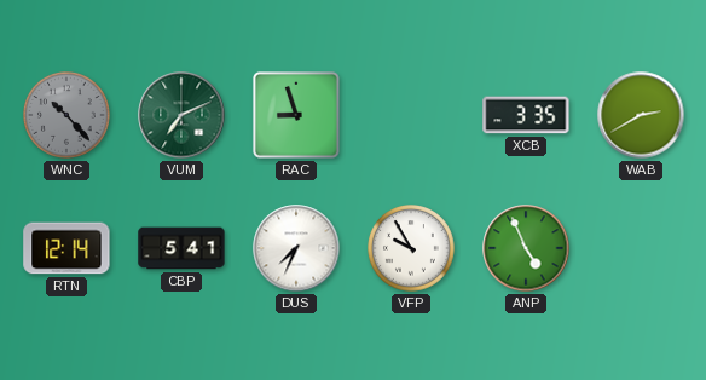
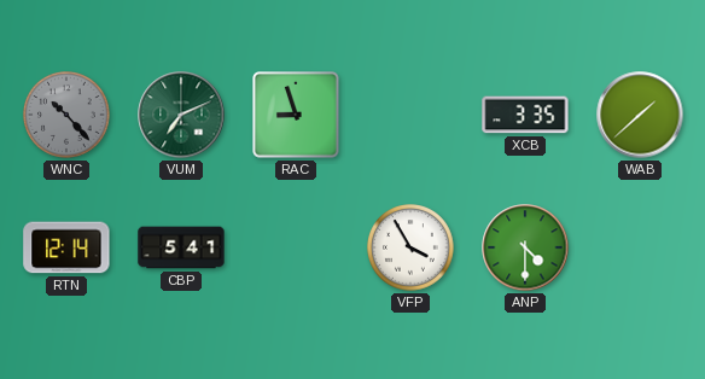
WAB: 2:40 -> 1:38
DUS: 7:34 -> none
VFP: 9:55 -> 3:55
ANP: 4:56 -> 4:30
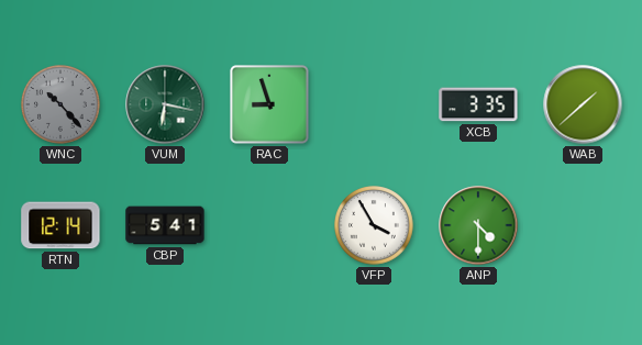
VUM: 7:11 -> 6:17
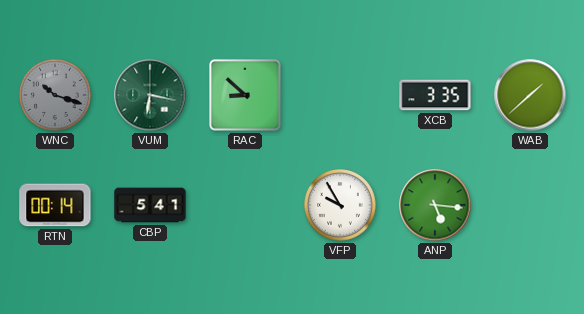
WNC: 10:23 -> 10:18
RAC: 8:57 -> 8:52
RTN: 12:14 -> 00:14
VFP: 3:55 -> 9:55
ANP: 4:30 -> 5:16
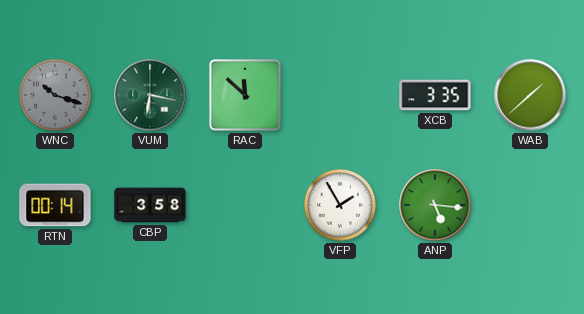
RAC: 8:52 -> 11:52
CBP: 5:41 -> 3:58
VFP: 9:55 -> 1:55
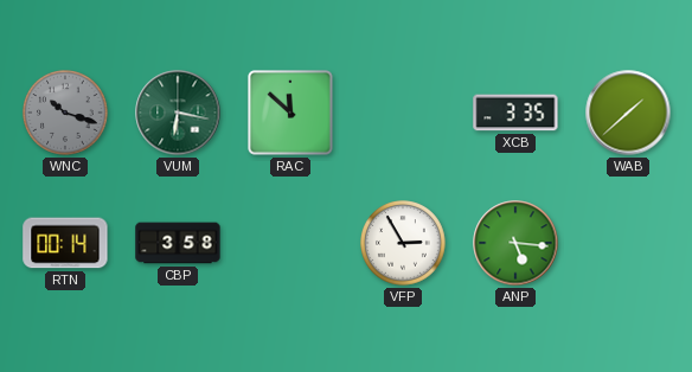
VFP: 1:55 -> 2:55
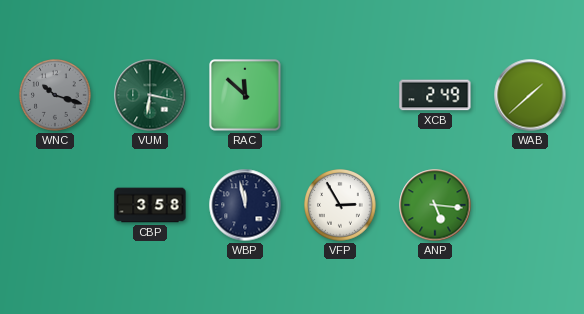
XCB: 3:35 -> 2:49
RTN: 00:14 -> none
WBP: none -> 11:58
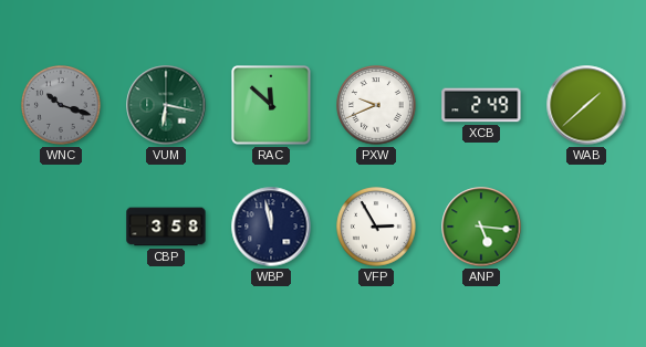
PXW: none -> 9:41
